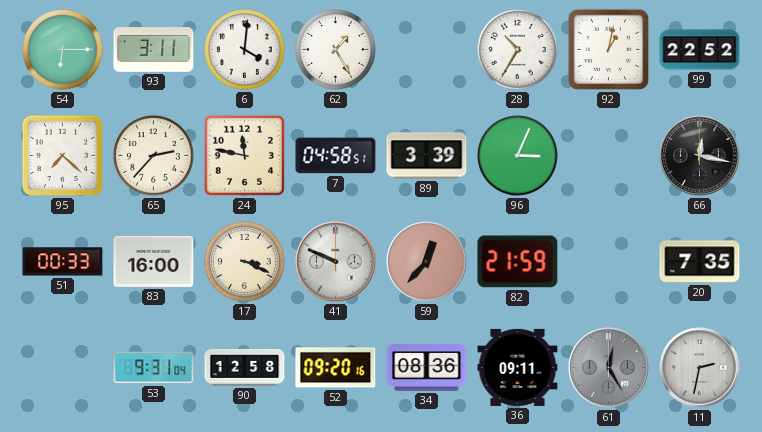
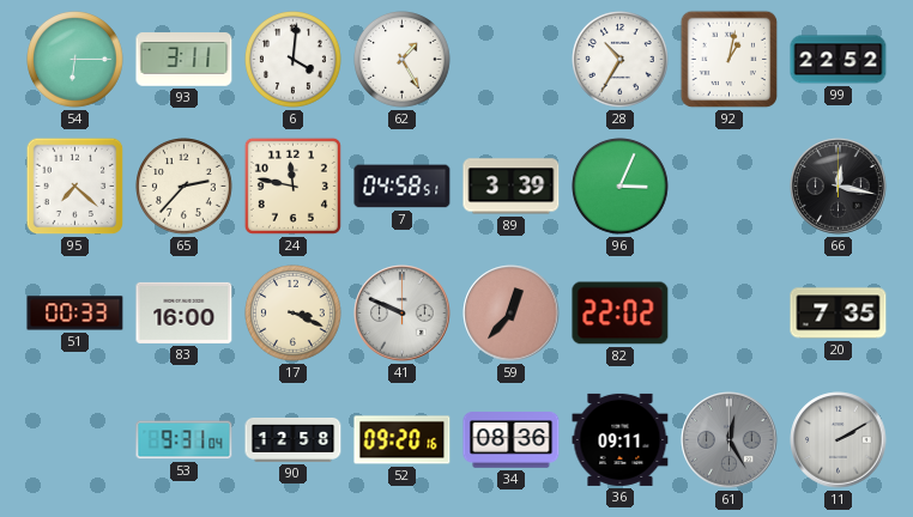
82: 21:59 -> 22:02
11: 2:32 -> 2:10
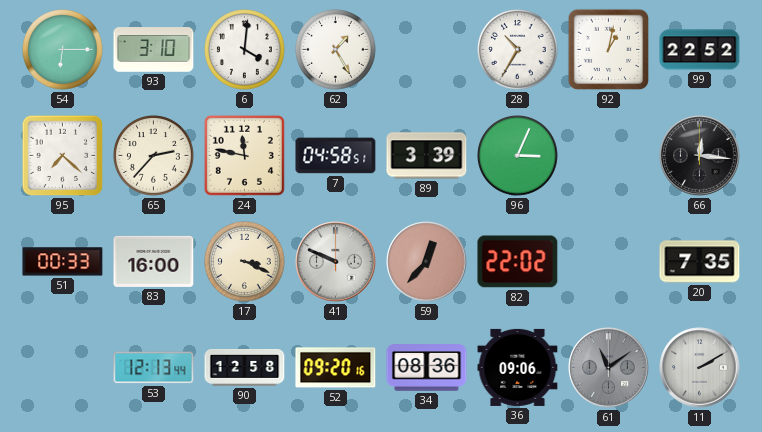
93: 3:11 -> 3:10
66: 12:17 -> 12:16
53: 9:31 -> 12:13
36: 09:11 -> 09:06
61: 12:25 -> 11:09
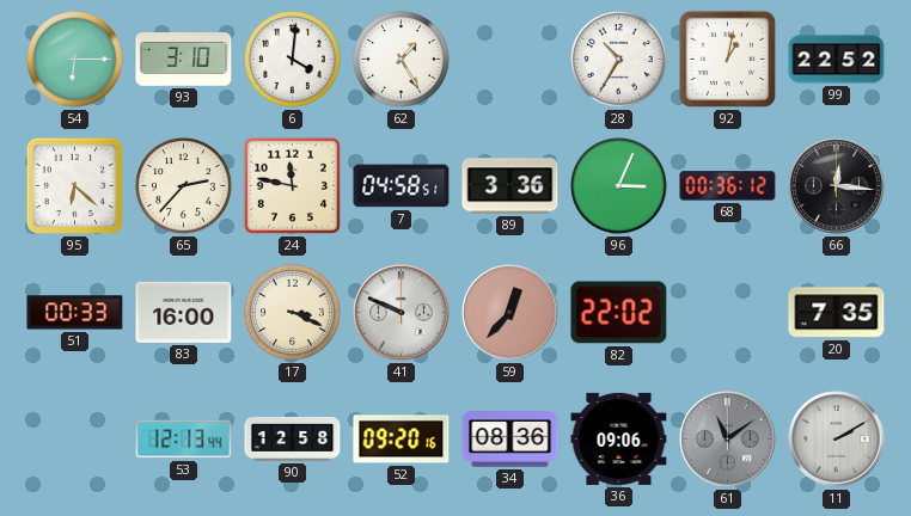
95: 7:22 -> 6:22
89: 3:39 -> 3:36
68: none -> 00:36
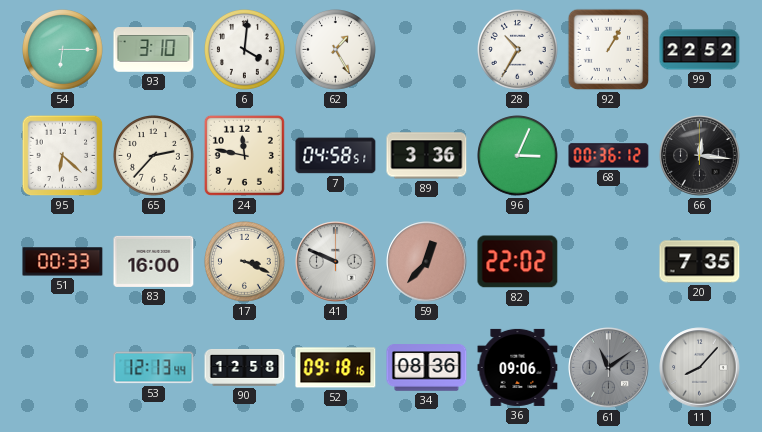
92: 1:02 -> 1:05
52: 09:20 -> 09:18
11: 2:10 -> 8:07
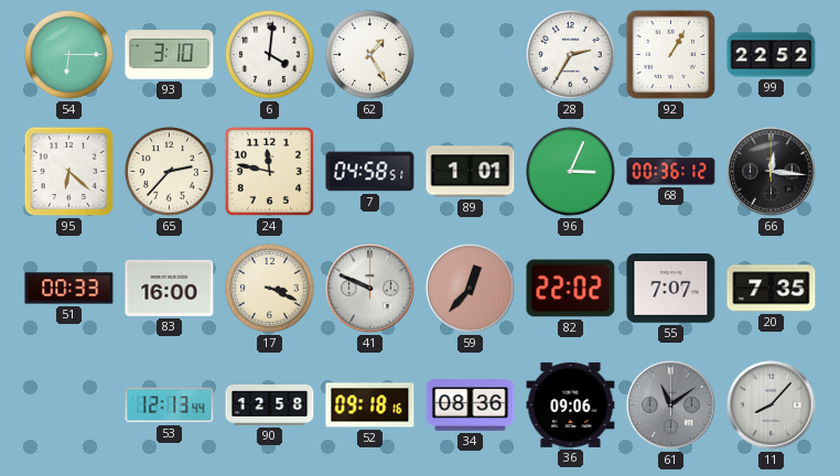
28: 10:35 -> 2:35
89: 3:36 -> 1:01
55: none -> 7:07
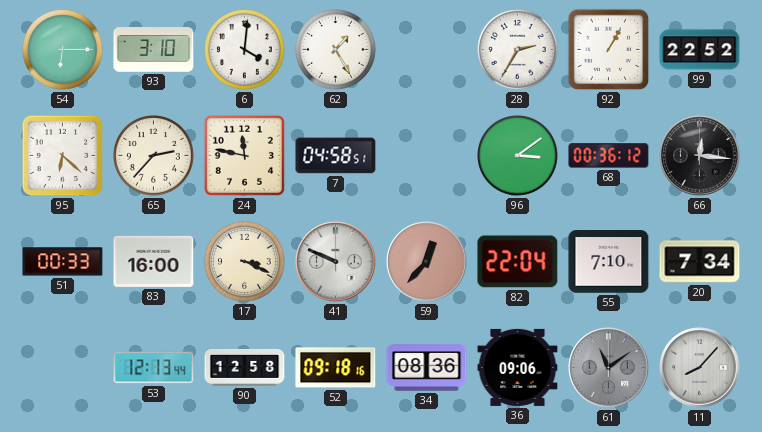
89: 1:01 -> none
96: 3:04 -> 3:09
82: 22:02 -> 22:04
55: 7:07 -> 7:10
20: 7:35 -> 7:34
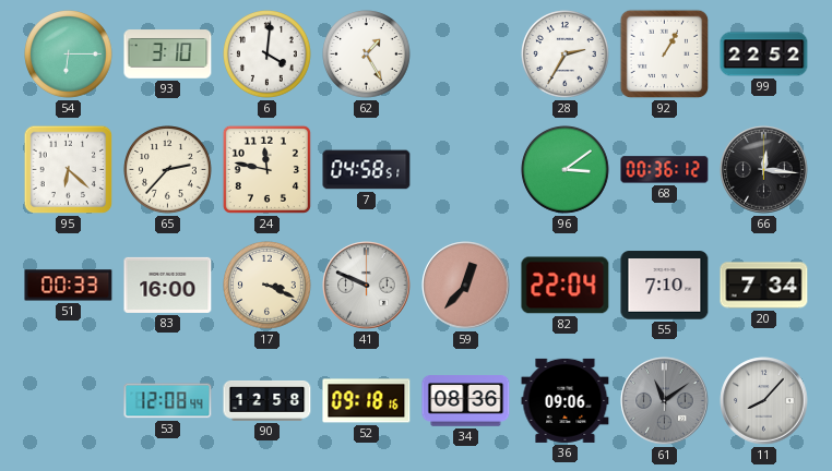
53: 12:13 -> 12:08
